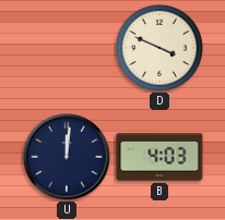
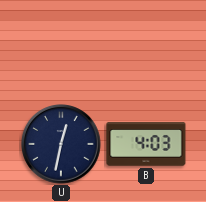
D: 3:49 -> none
U: 12:01 -> 12:32
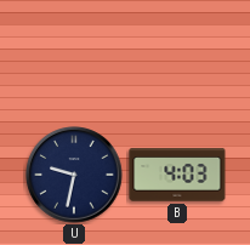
U: 12:32 -> 9:32
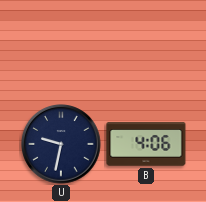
B: 4:03 -> 4:06
